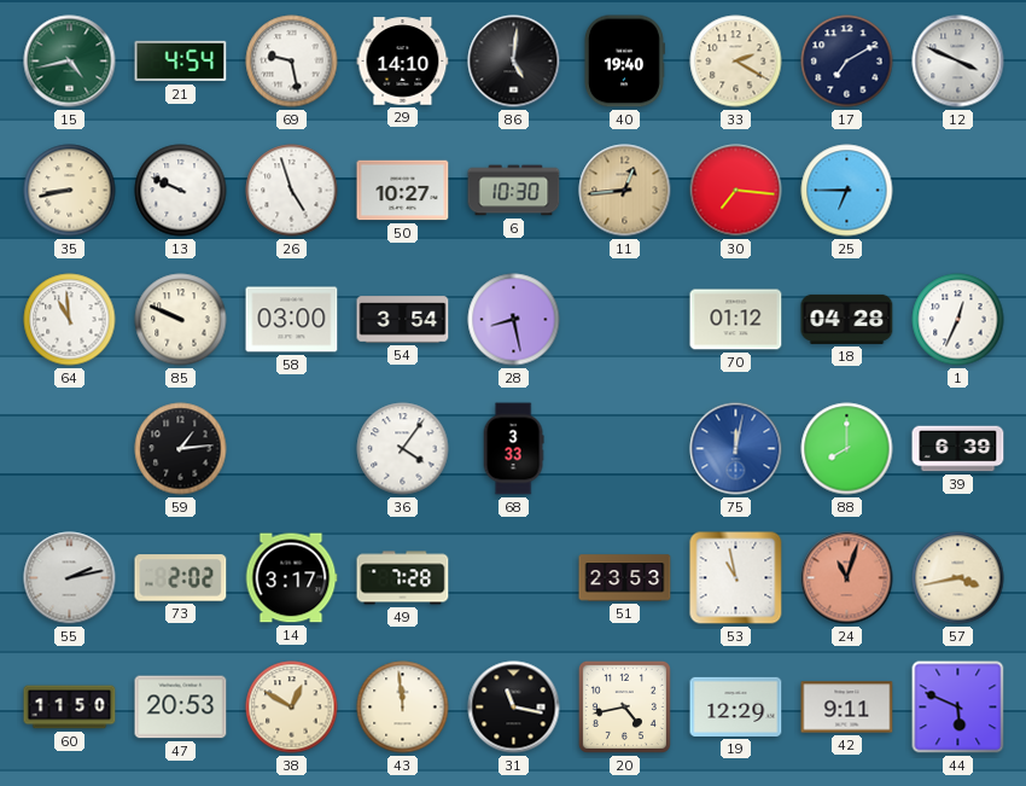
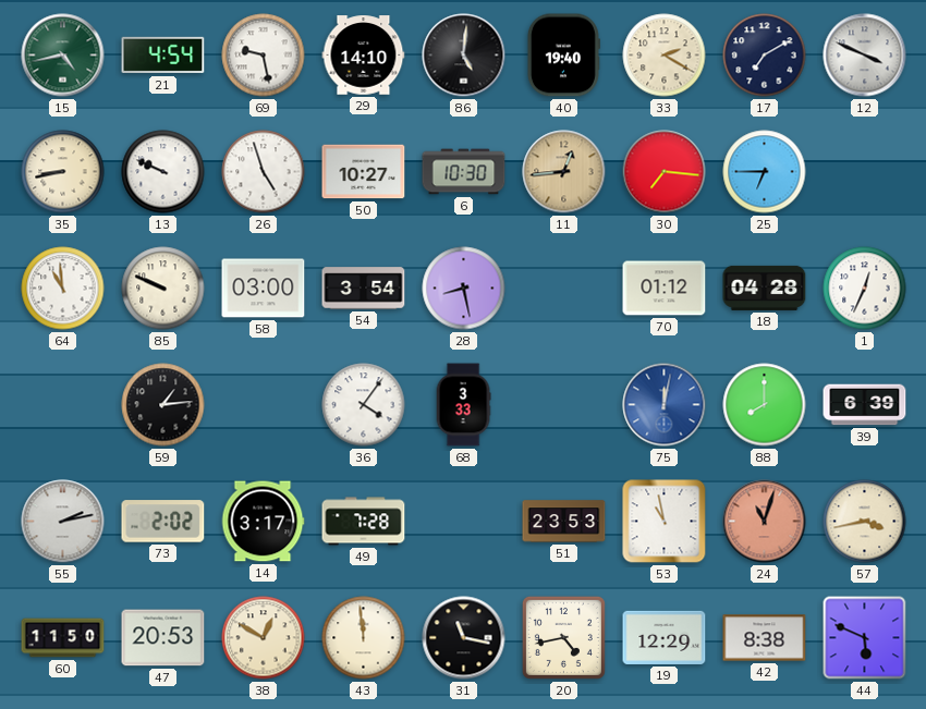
42: 9:11 -> 8:38
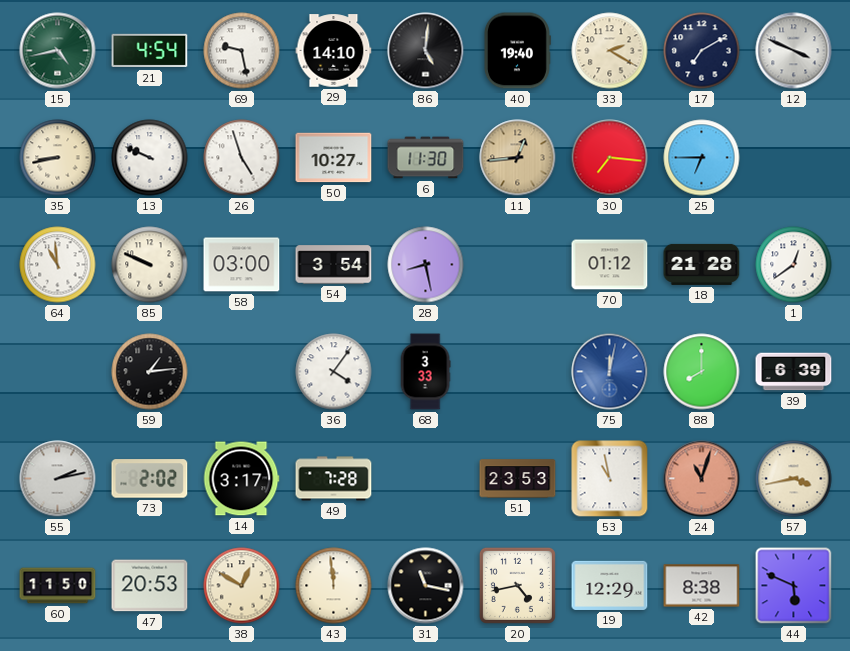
6: 10:30 -> 11:30
18: 04:28 -> 21:28
1: 12:34 -> 12:39
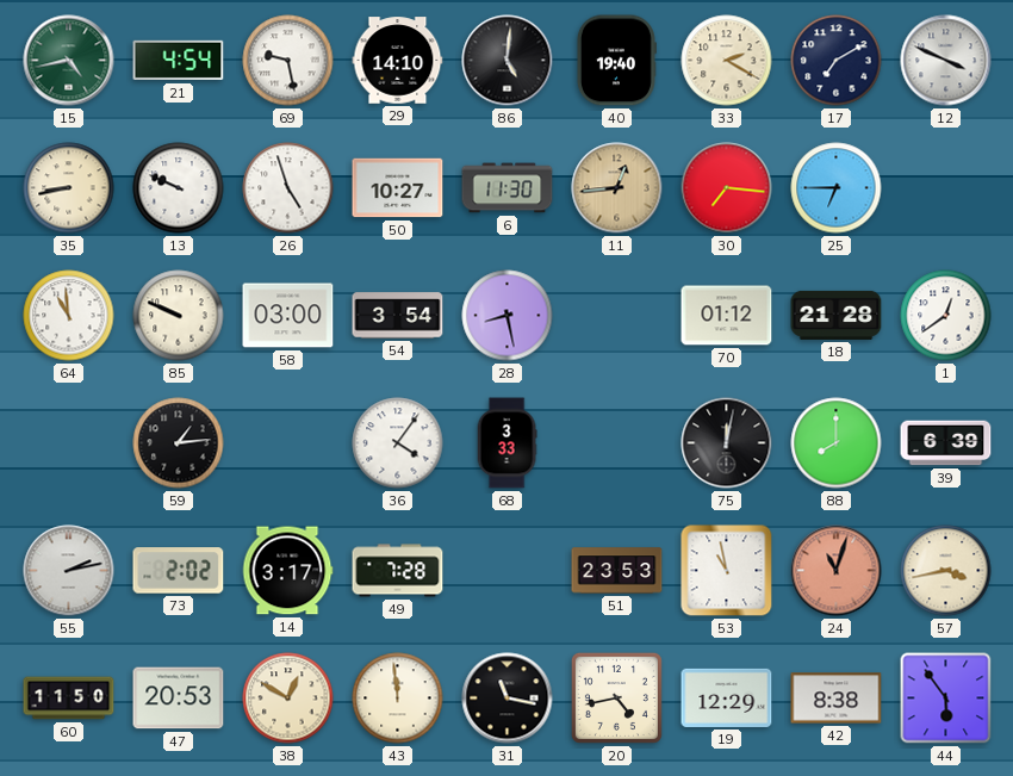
75 dial: blue -> black
44: 5:49 -> 5:54
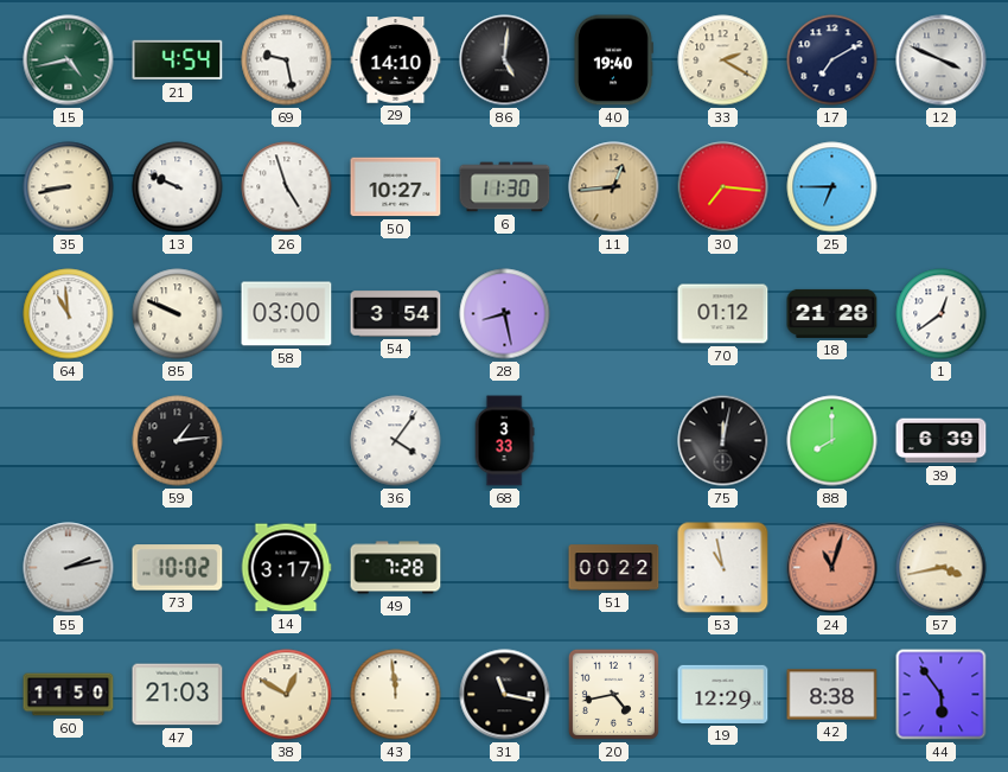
73: 2:02 -> 10:02
51: 23:53 -> 00:22
47: 20:53 -> 21:03
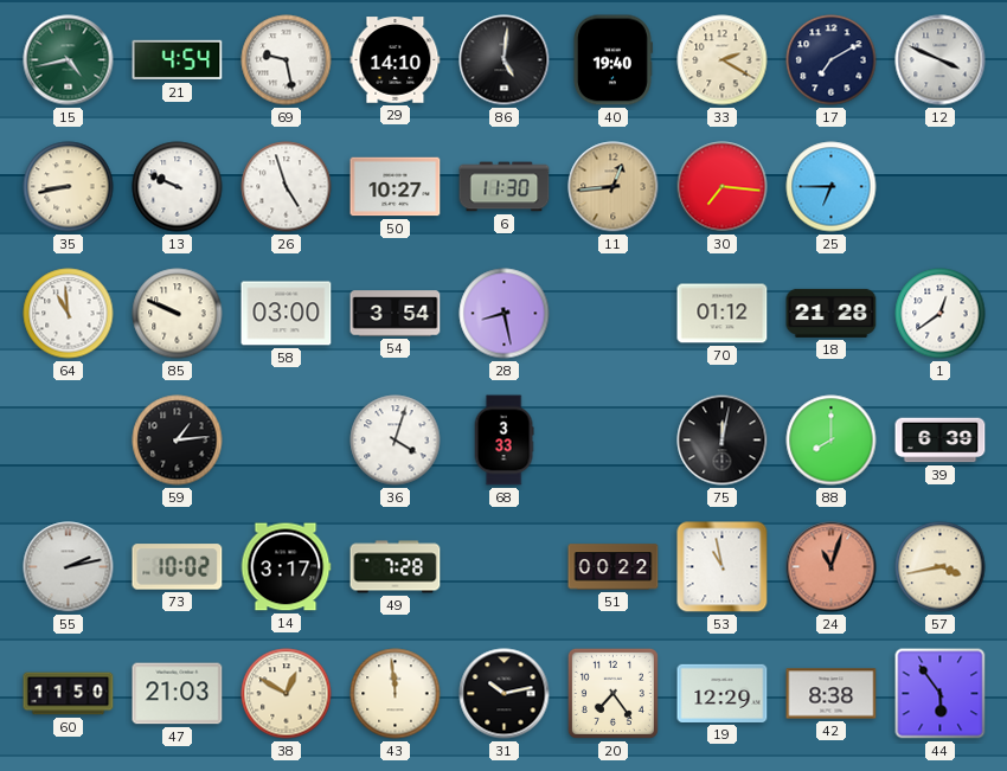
36: 4:06 -> 4:03
31: 11:17 -> 10:13
20: 4:43 -> 7:24
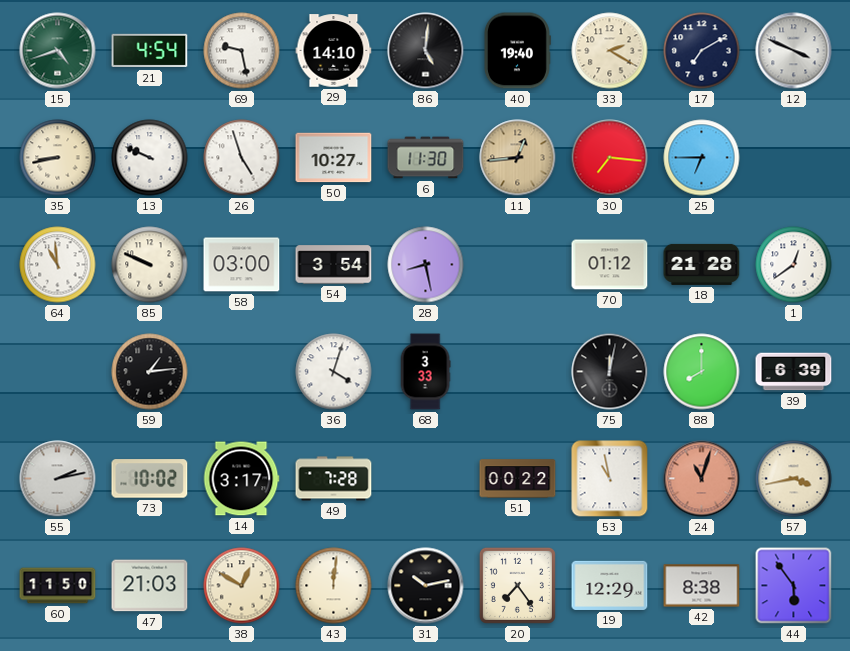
15: 4:43 -> 4:42
43: 11:59 -> 12:01
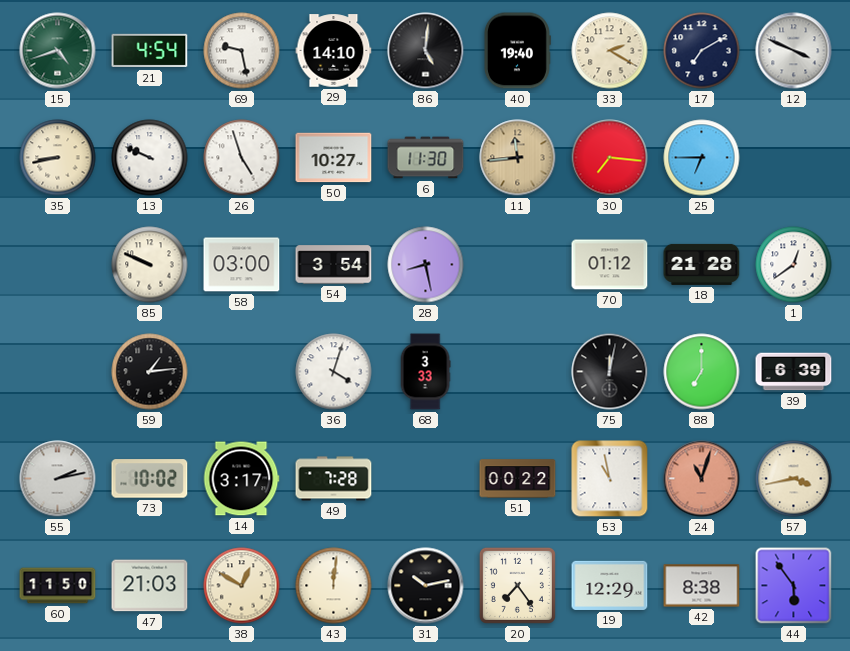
11: 12:44 -> 11:44
64: 10:59 -> none
88: 8:00 -> 7:00
